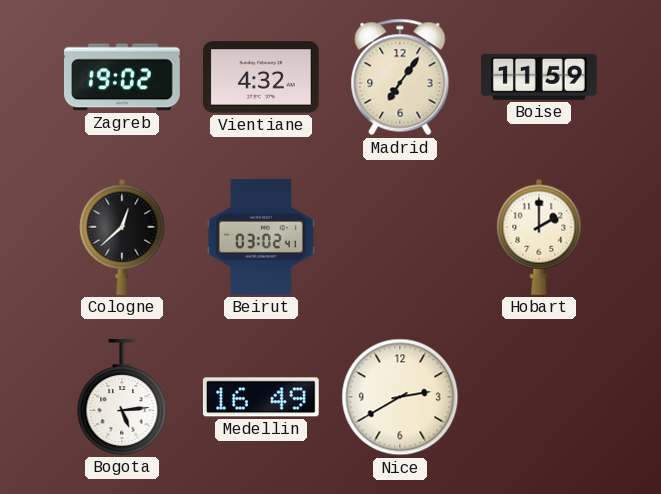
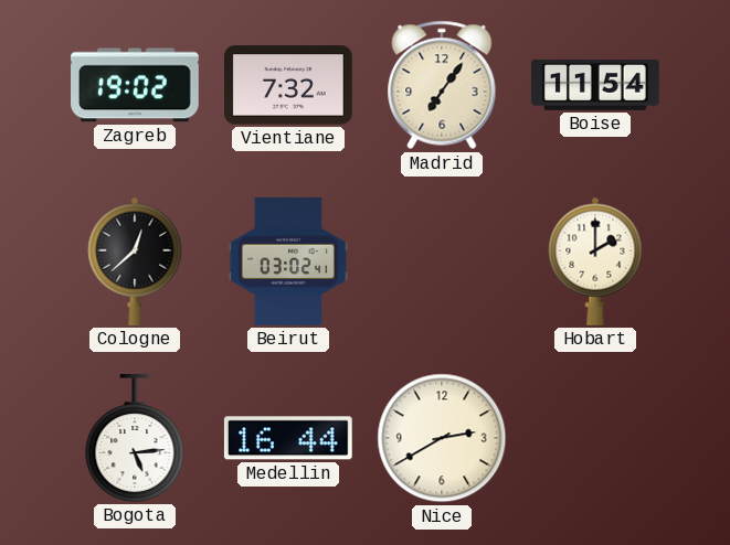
Vientiane: 4:32 -> 7:32
Boise: 11:59 -> 11:54
Medellin: 16:49 -> 16:44
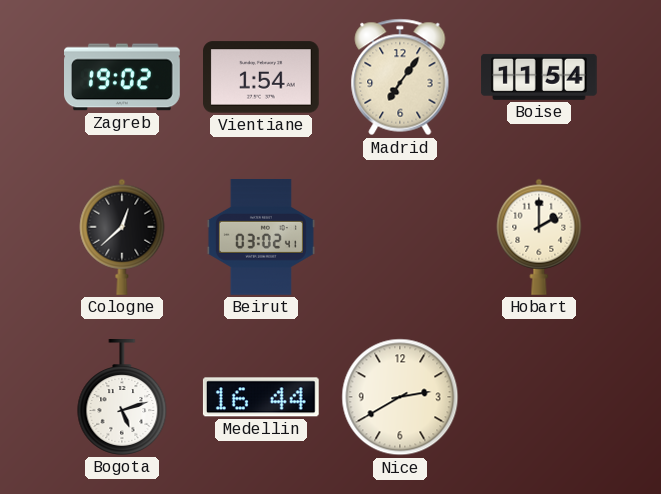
Vientiane: 7:32 -> 1:54
Bogota: 5:14 -> 5:12
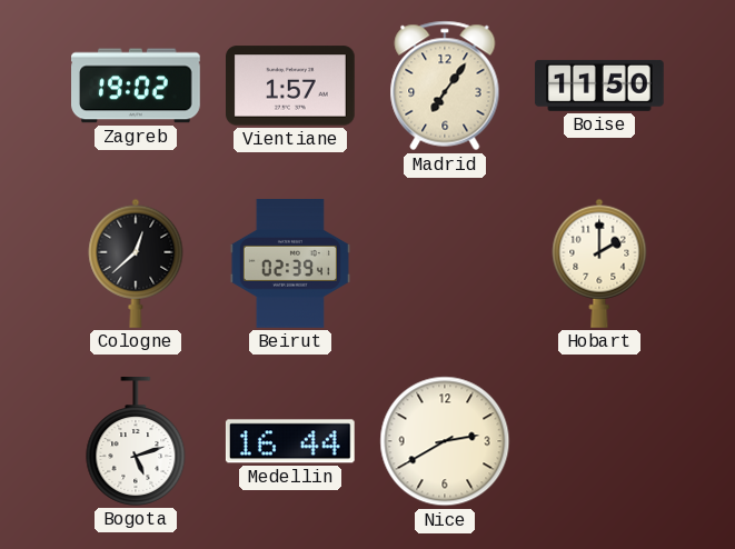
Vientiane: 1:54 -> 1:57
Boise: 11:54 -> 11:50
Beirut: 03:02 -> 02:39
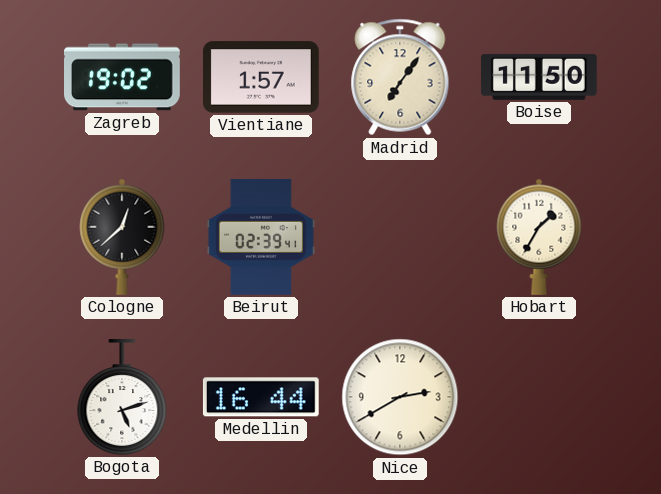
Hobart: 2:00 -> 1:35
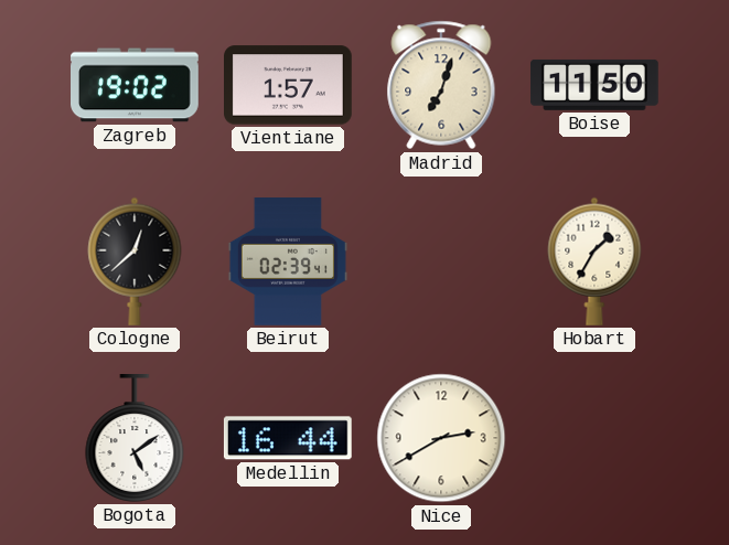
Madrid: 7:06 -> 7:03
Bogota: 5:12 -> 5:09
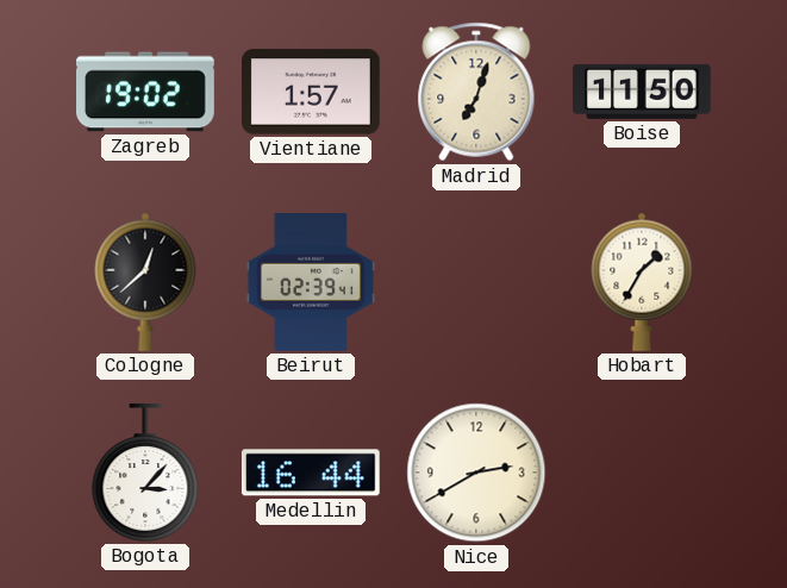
Bogota: 5:09 -> 3:07
